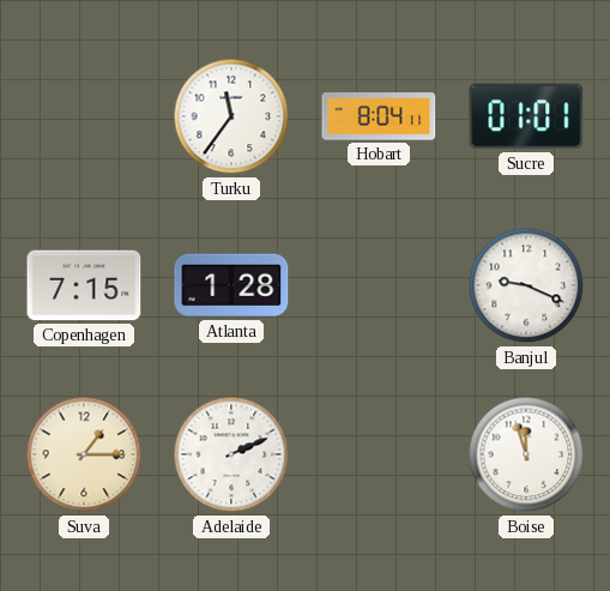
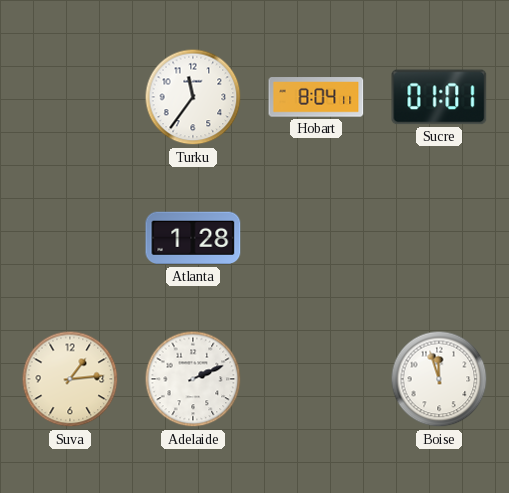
Copenhagen: 7:15 -> none
Banjul: 9:19 -> none
Suva: 1:15 -> 1:14
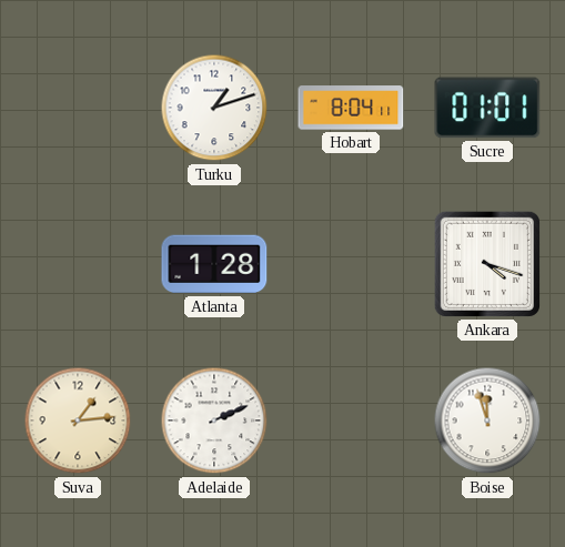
Turku: 11:36 -> 1:12
Ankara: none -> 4:18
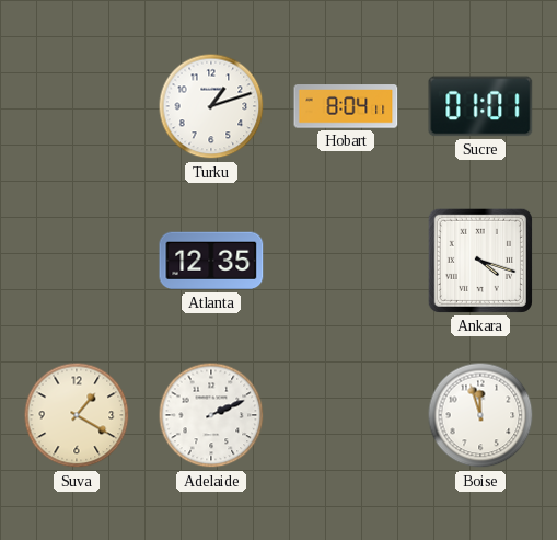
Atlanta: 1:28 -> 12:35
Suva: 1:14 -> 1:20
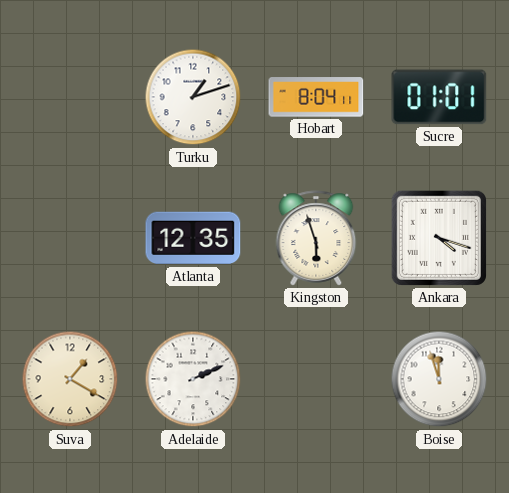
Kingston: none -> 5:57
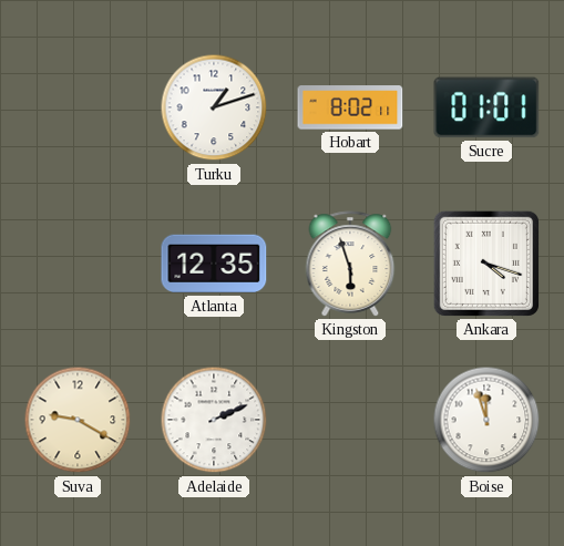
Hobart: 8:04 -> 8:02
Suva: 1:20 -> 9:20
